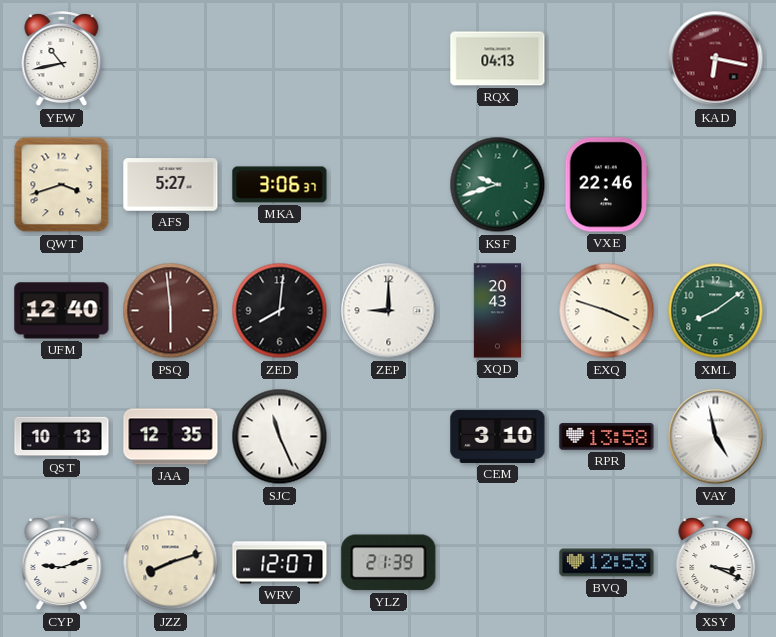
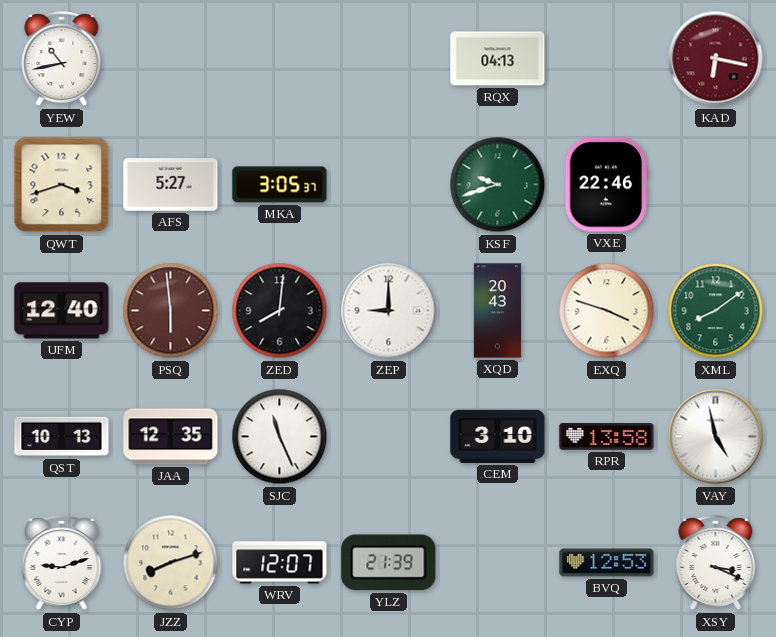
MKA: 3:06 -> 3:05
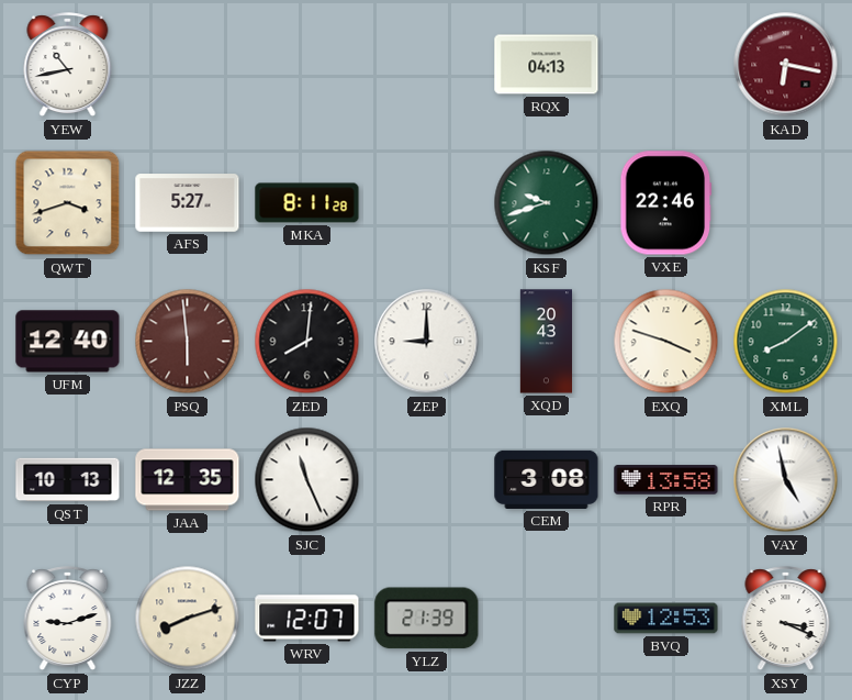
MKA: 3:05 -> 8:11
CEM: 3:10 -> 3:08
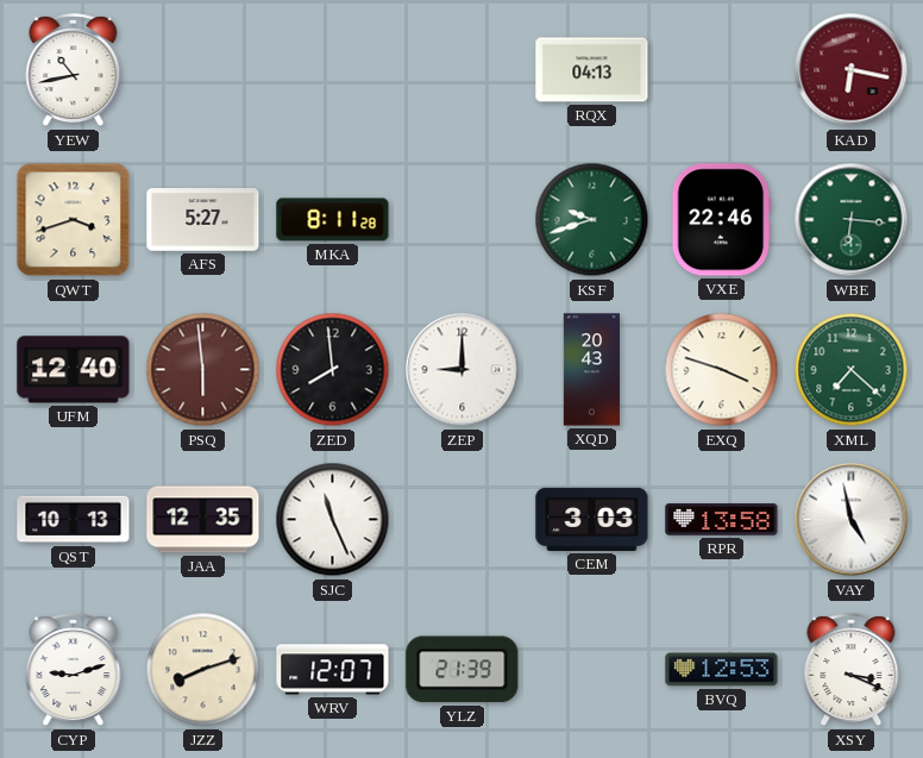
WBE: none -> 6:16
ZED: 8:01 -> 7:59
XML: 8:09 -> 7:22
CEM: 3:08 -> 3:03
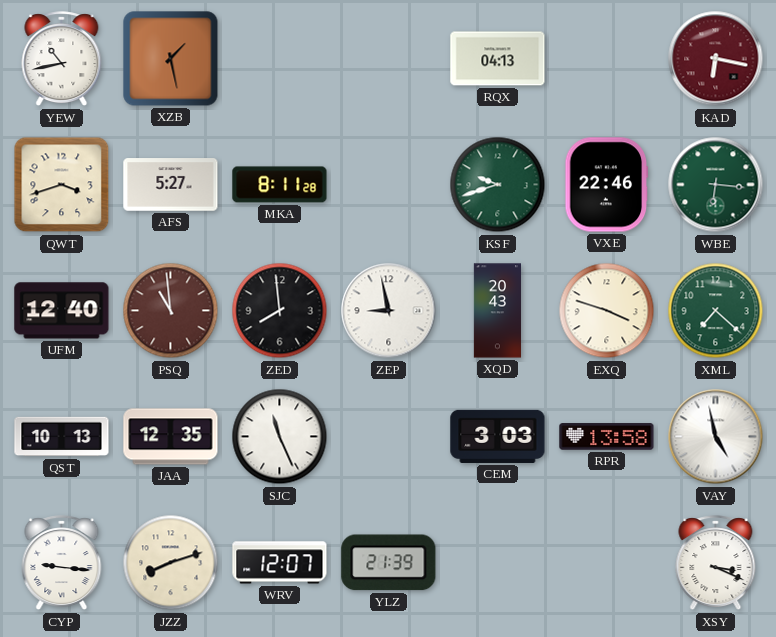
XZB: none -> 1:28
PSQ: 5:59 -> 10:59
ZEP: 9:00 -> 8:58
CYP: 9:12 -> 9:16
BVQ: 12:53 -> none
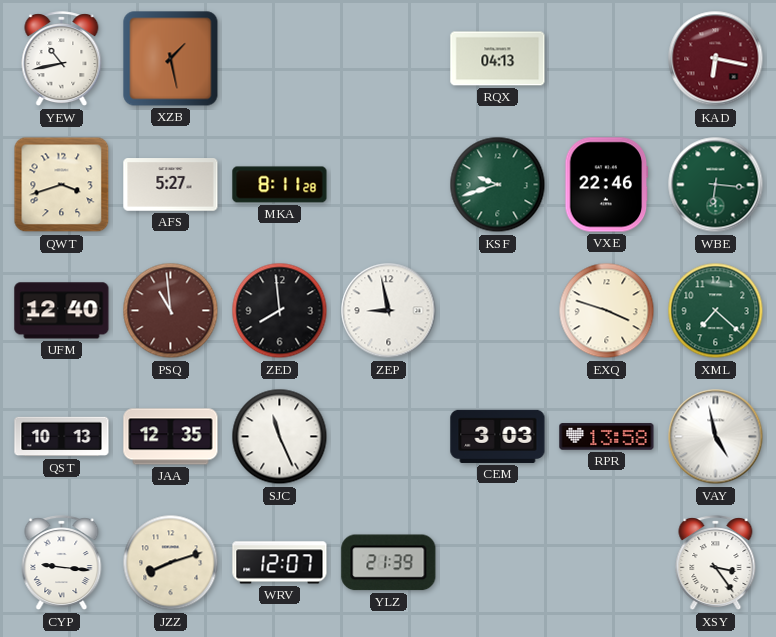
XQD: 20:43 -> none
XSY: 3:19 -> 3:24
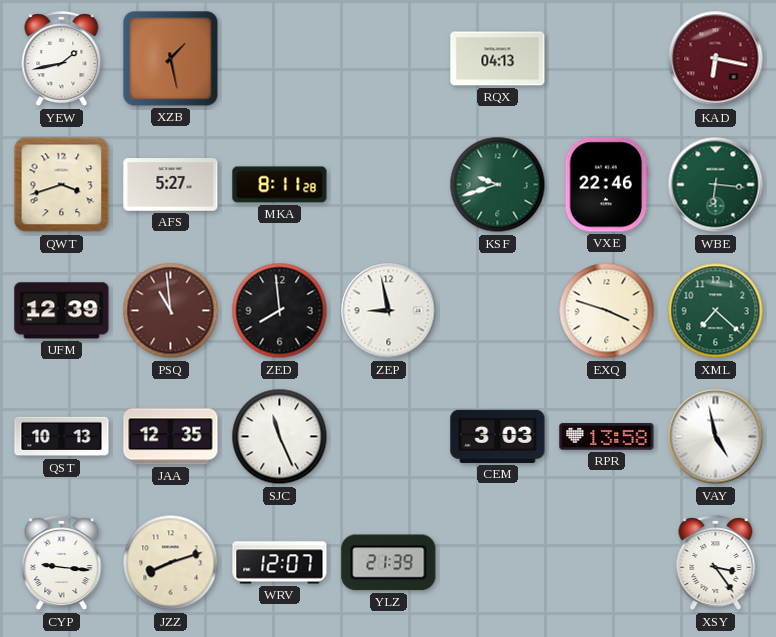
YEW: 10:43 -> 1:43
UFM: 12:40 -> 12:39
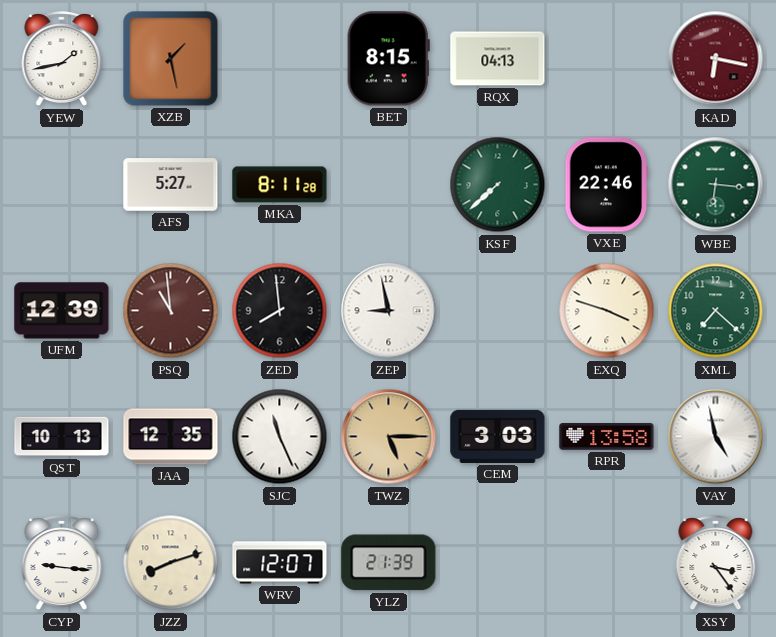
BET: none -> 8:15
QWT: 3:42 -> none
KSF: 9:42 -> 7:38
TWZ: none -> 5:15
